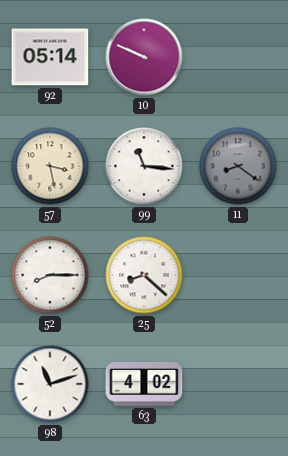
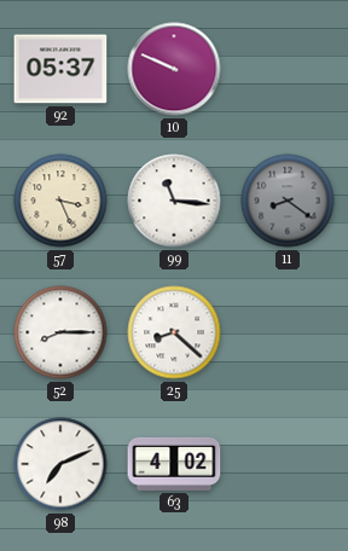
92: 05:14 -> 05:37
57: 3:28 -> 3:26
98: 11:12 -> 7:11
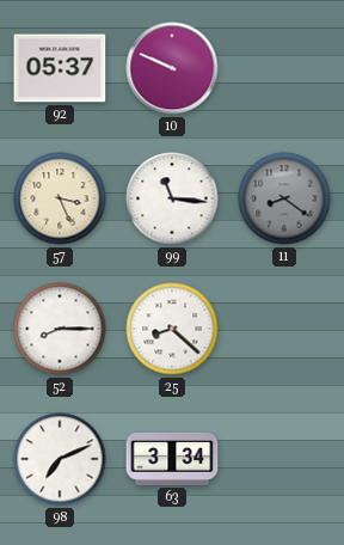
63: 4:02 -> 3:34
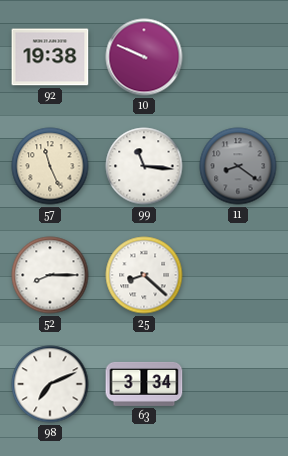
92: 05:37 -> 19:38
57: 3:26 -> 11:26
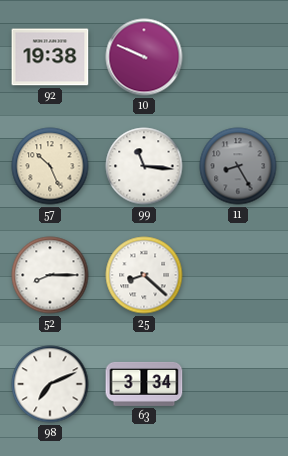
57: 11:26 -> 10:26
11: 8:21 -> 8:25
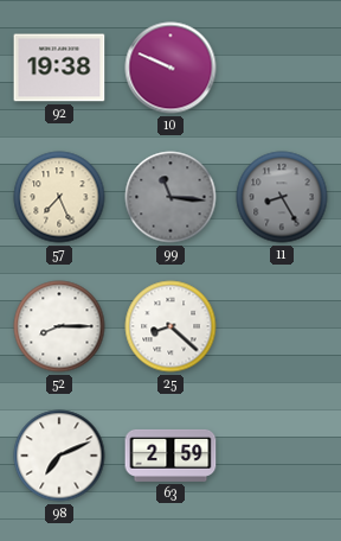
57: 10:26 -> 7:26
99 dial: white -> grey
63: 3:34 -> 2:59
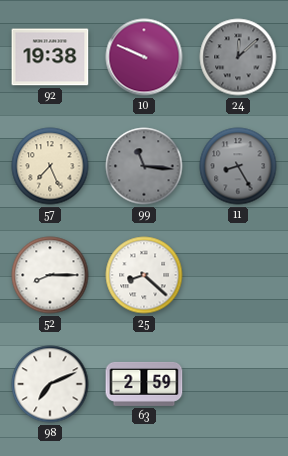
24: none -> 12:08
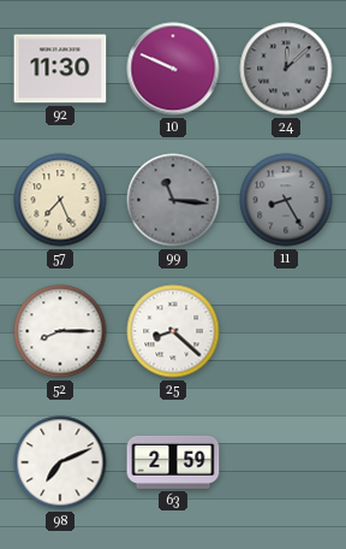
92: 19:38 -> 11:30
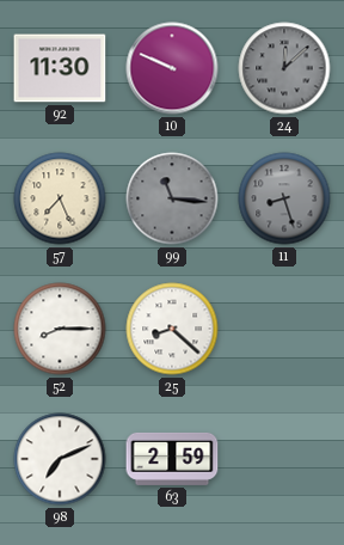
11: 8:25 -> 8:27
